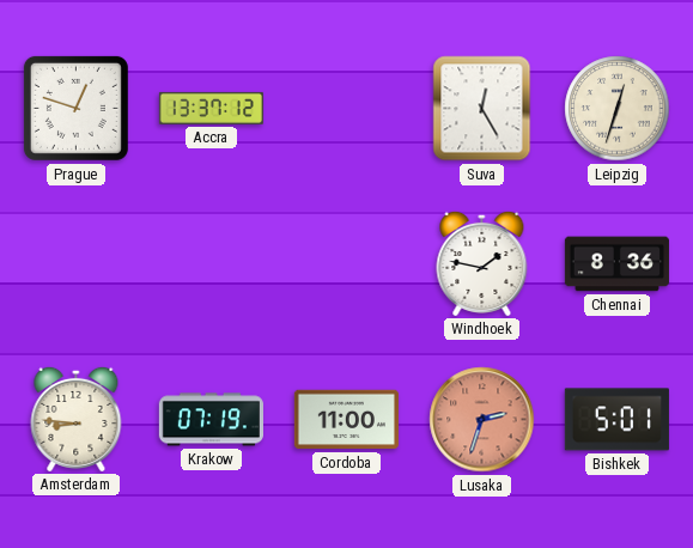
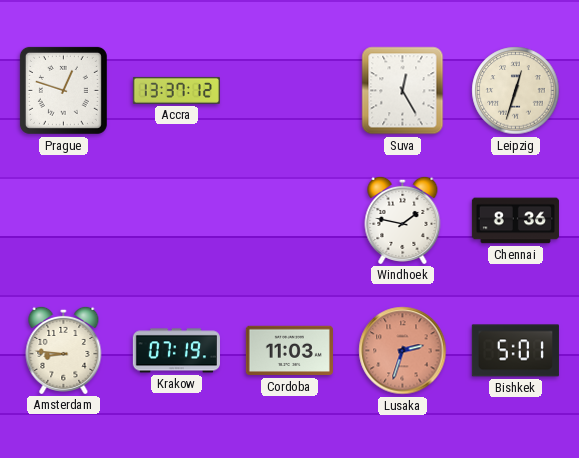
Cordoba: 11:00 -> 11:03
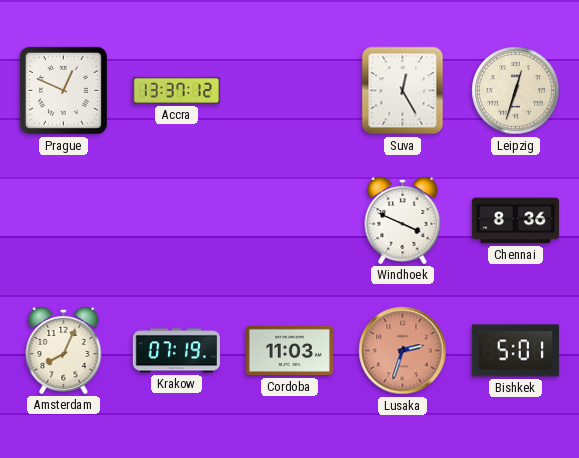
Prague: 12:48 -> 12:49
Windhoek: 1:47 -> 3:49
Amsterdam: 8:46 -> 8:04
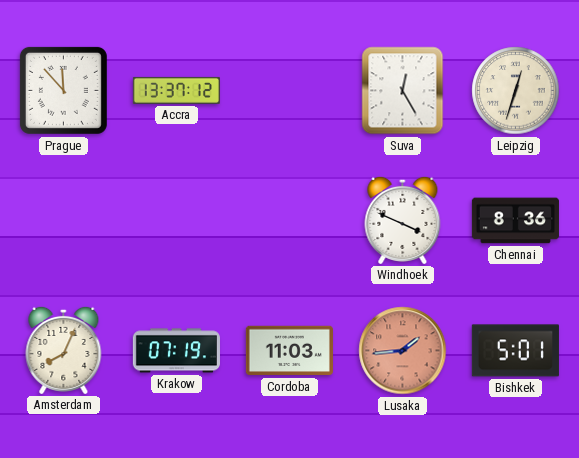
Prague: 12:49 -> 11:53
Lusaka: 2:33 -> 1:44
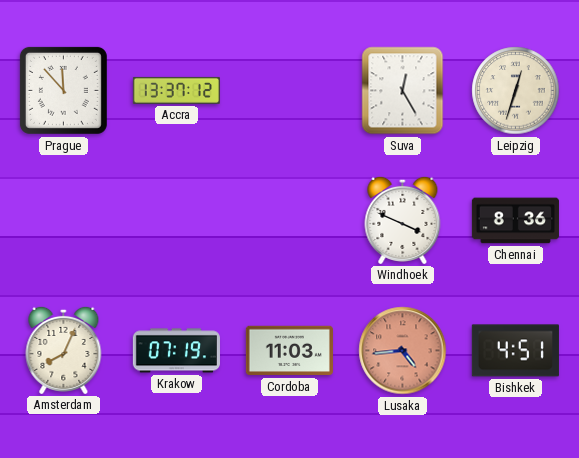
Lusaka: 1:44 -> 4:44
Bishkek: 5:01 -> 4:51
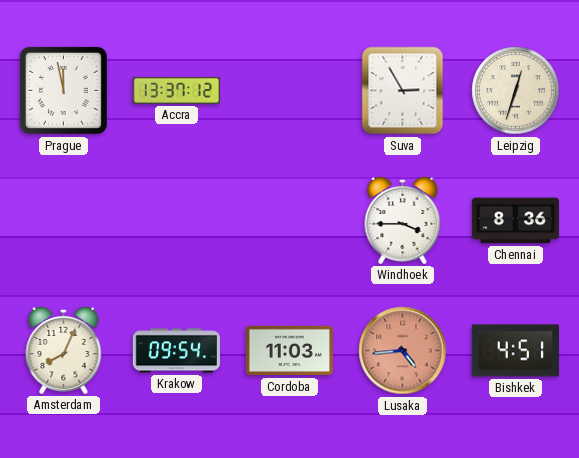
Prague: 11:53 -> 11:58
Suva: 12:25 -> 2:55
Windhoek: 3:49 -> 3:45
Krakow: 07:19 -> 09:54
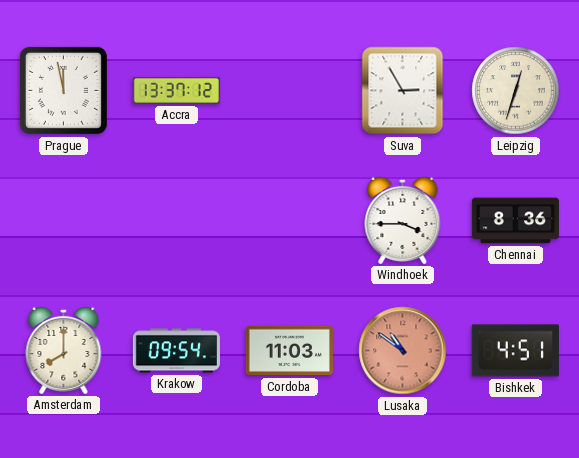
Amsterdam: 8:04 -> 8:00
Lusaka: 4:44 -> 10:51
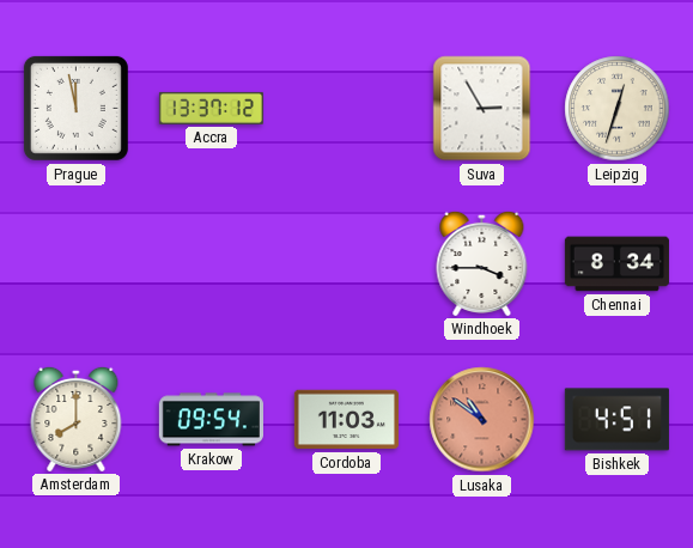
Chennai: 8:36 -> 8:34
